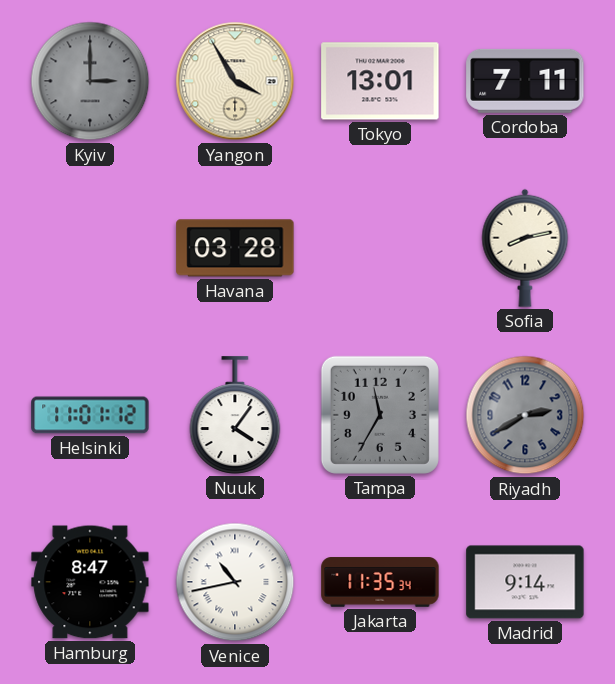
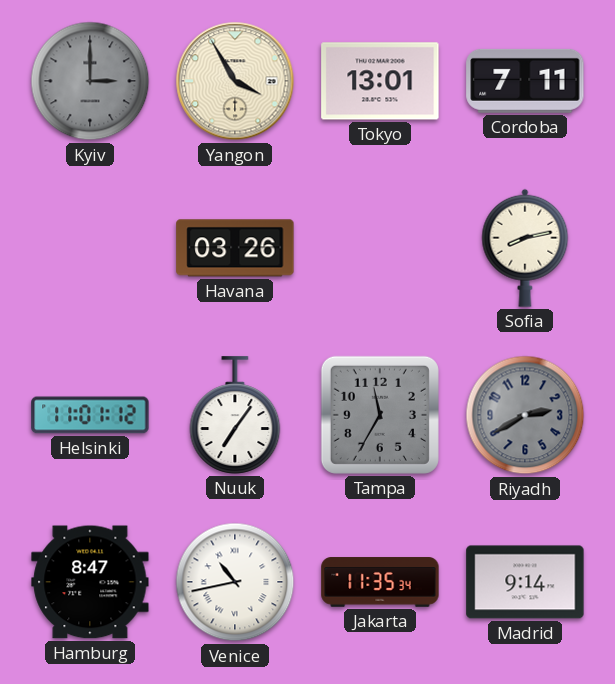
Havana: 03:28 -> 03:26
Nuuk: 4:06 -> 7:06
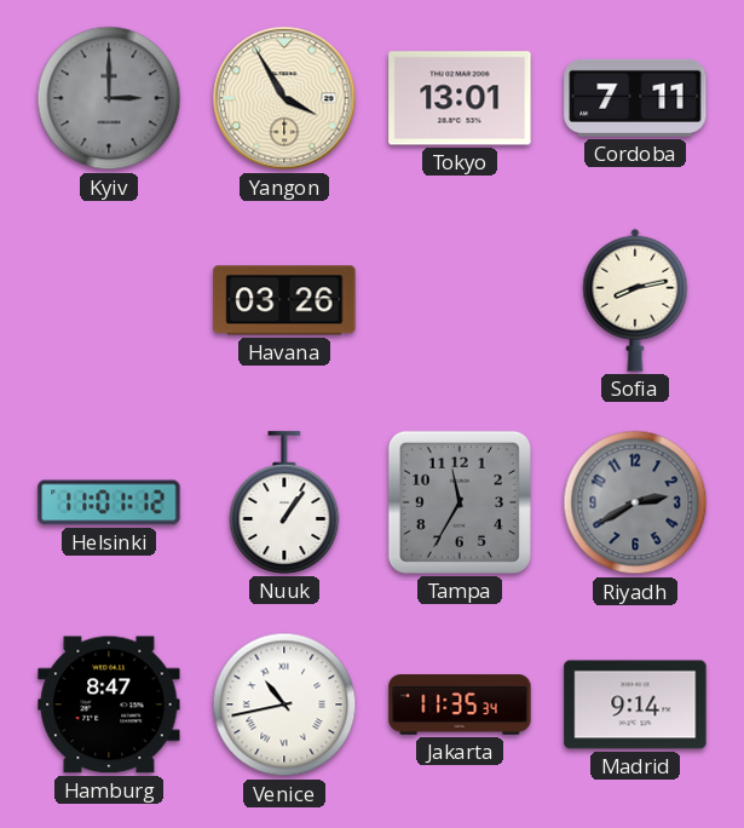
Nuuk: 7:06 -> 1:06
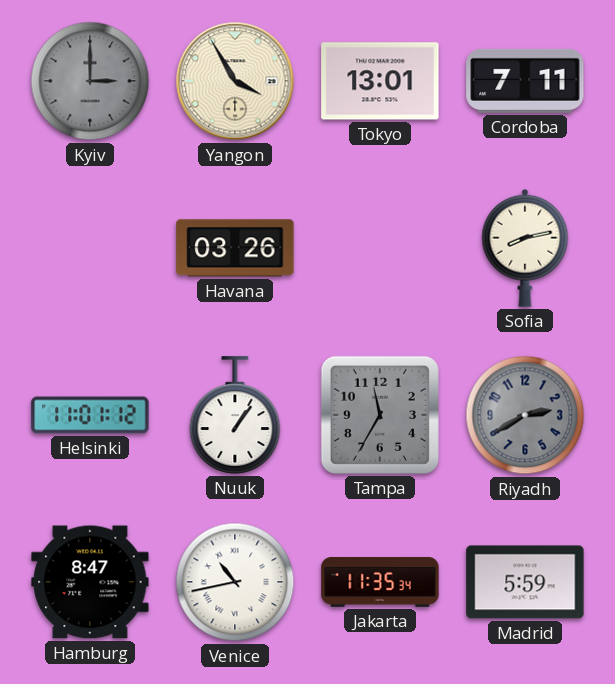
Madrid: 9:14 -> 5:59
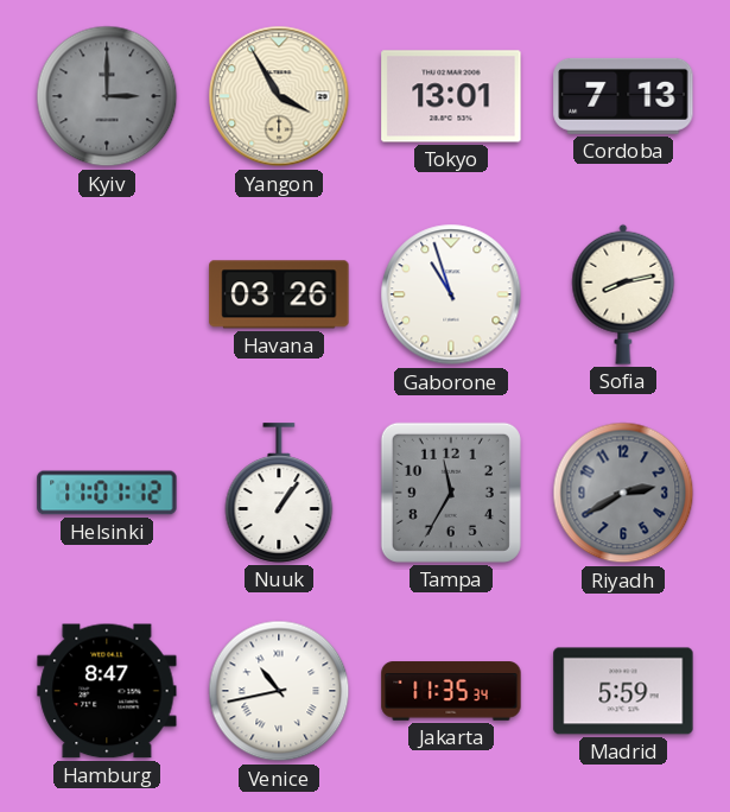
Cordoba: 7:11 -> 7:13
Gaborone: none -> 10:57
